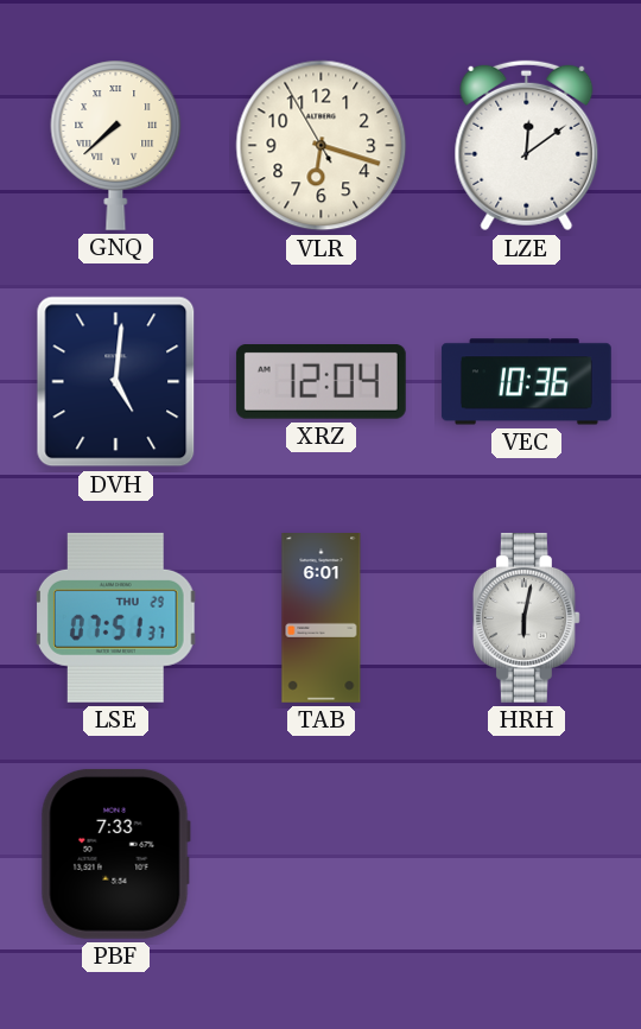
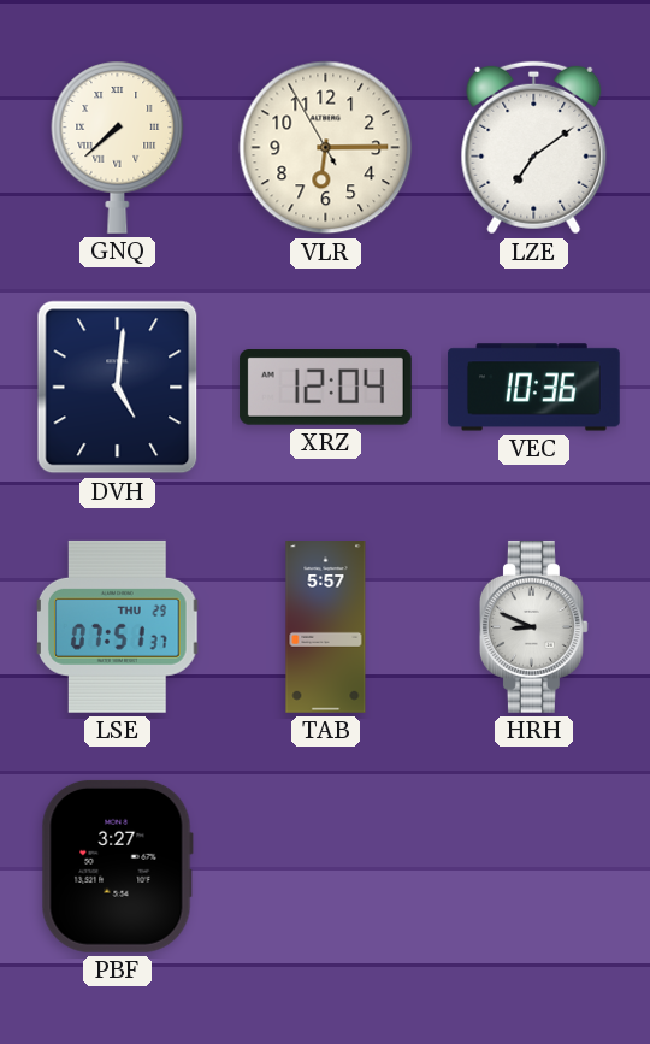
VLR: 6:17 -> 6:14
LZE: 12:09 -> 7:09
TAB: 6:01 -> 5:57
HRH: 6:02 -> 8:49
PBF: 7:33 -> 3:27
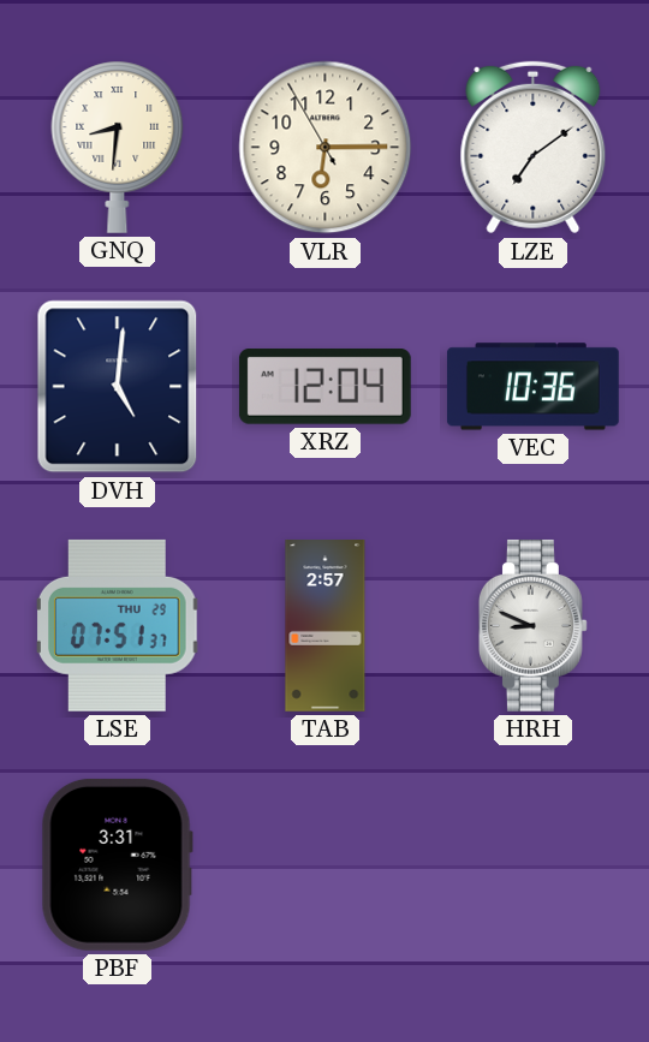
GNQ: 7:38 -> 8:31
TAB: 5:57 -> 2:57
PBF: 3:27 -> 3:31
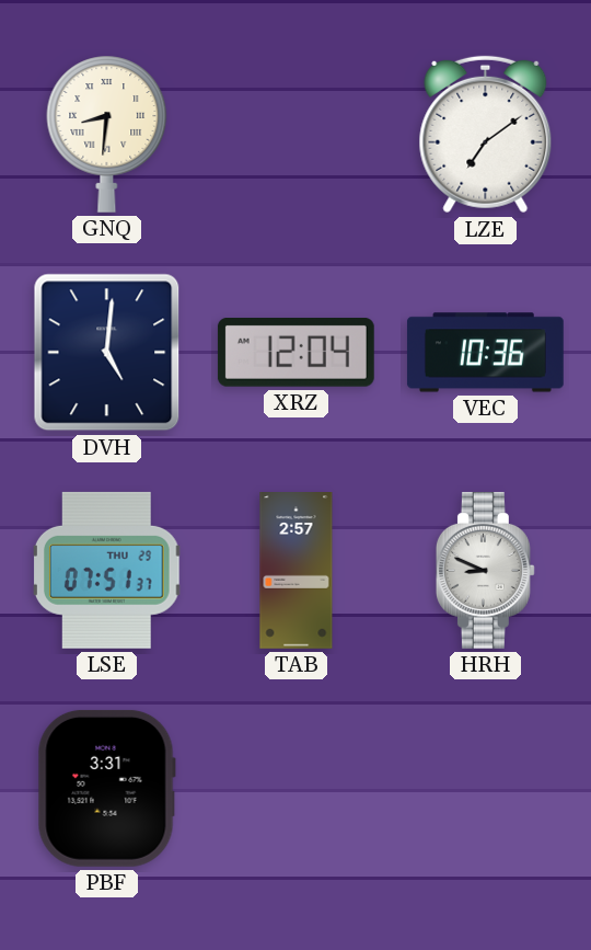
VLR: 6:14 -> none
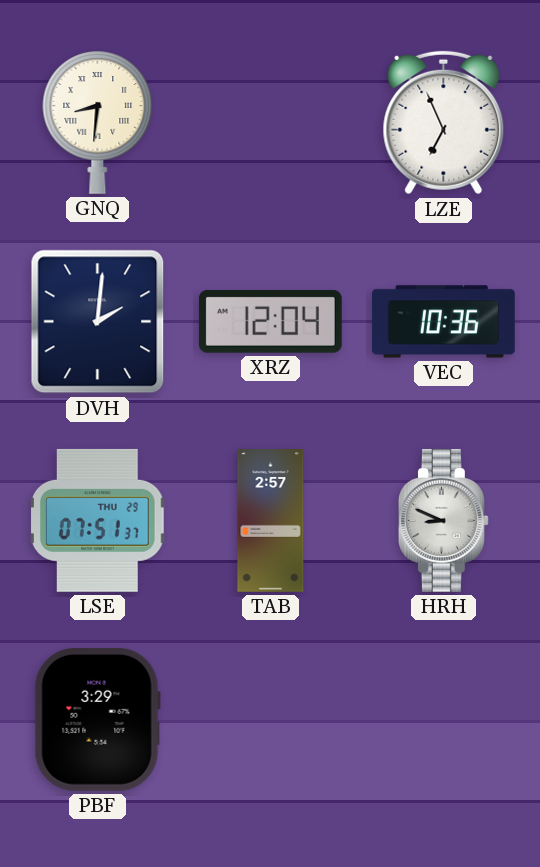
LZE: 7:09 -> 6:56
DVH: 5:01 -> 2:01
PBF: 3:31 -> 3:29
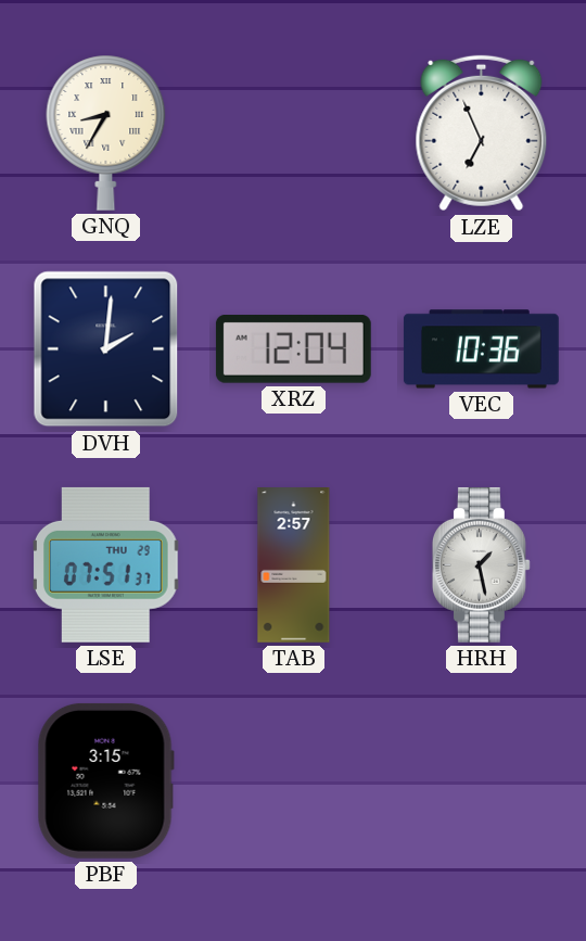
GNQ: 8:31 -> 8:35
HRH: 8:49 -> 1:28
PBF: 3:29 -> 3:15
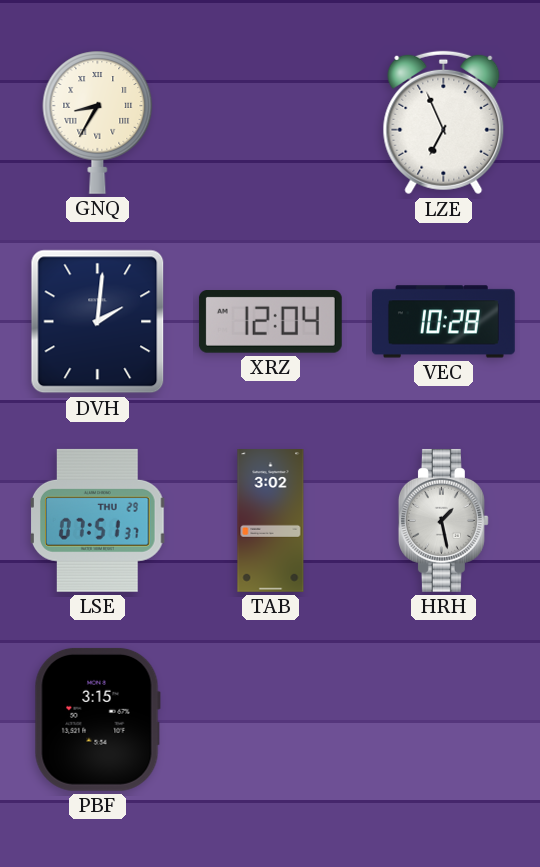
VEC: 10:36 -> 10:28
TAB: 2:57 -> 3:02
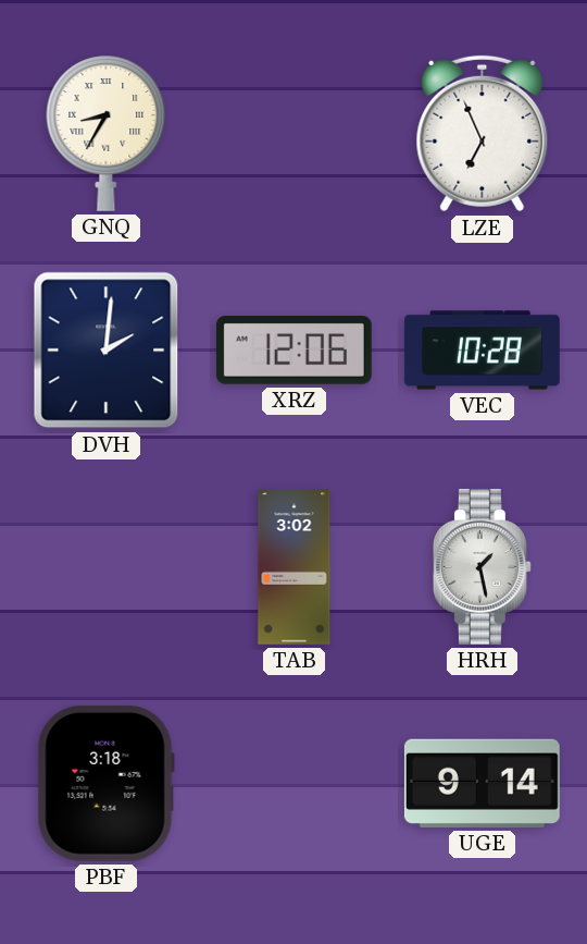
XRZ: 12:04 -> 12:06
LSE: 07:51 -> none
PBF: 3:15 -> 3:18
UGE: none -> 9:14
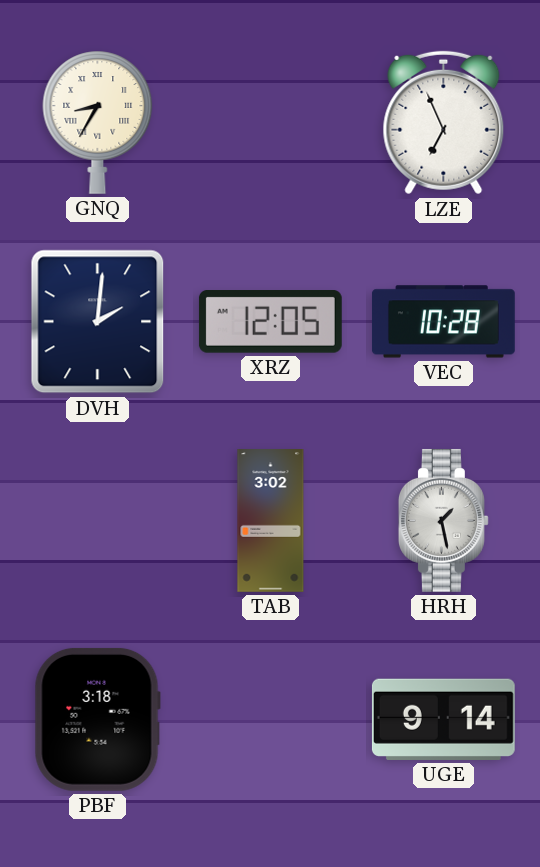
XRZ: 12:06 -> 12:05
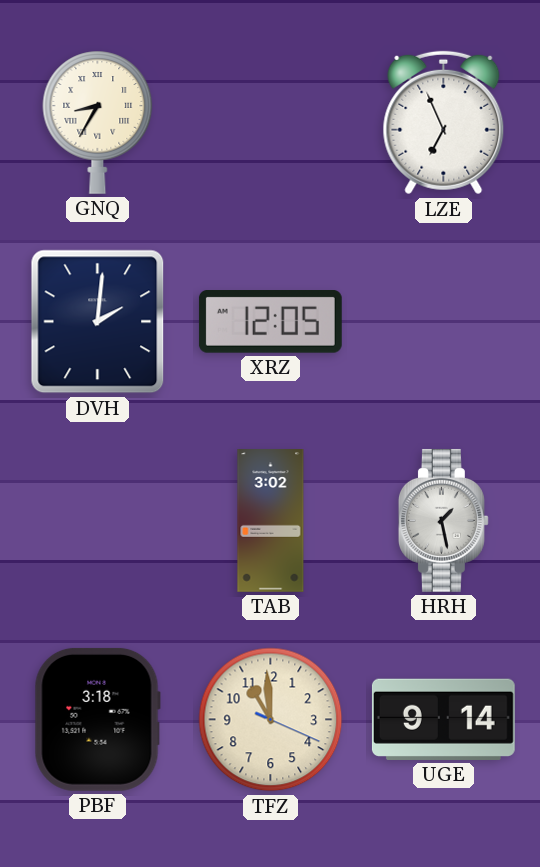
VEC: 10:28 -> none
TFZ: none -> 10:59
